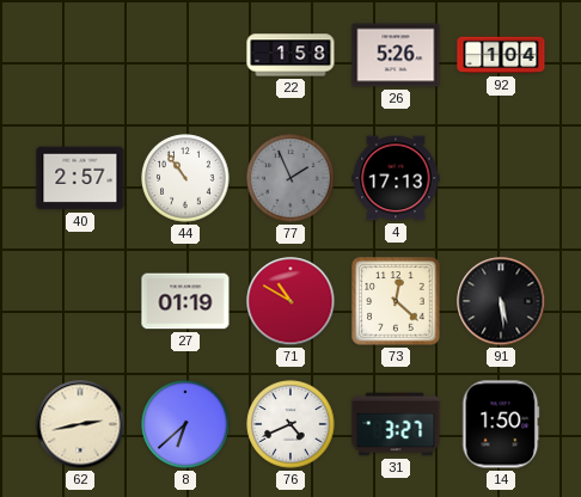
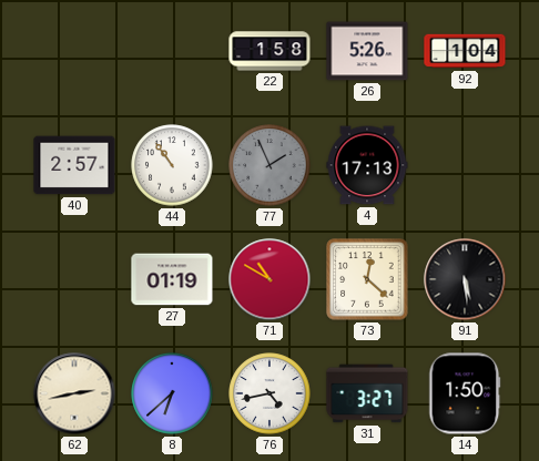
76: 4:41 -> 4:43
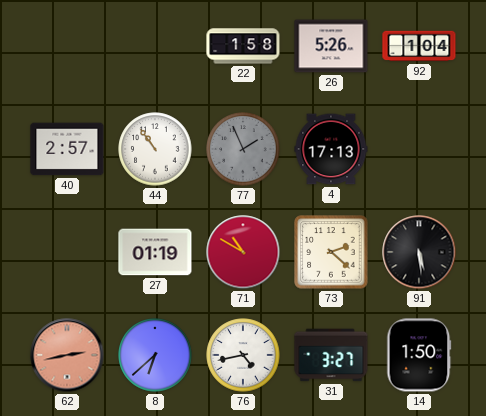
73: 12:22 -> 2:22
62 dial: cream -> salmon
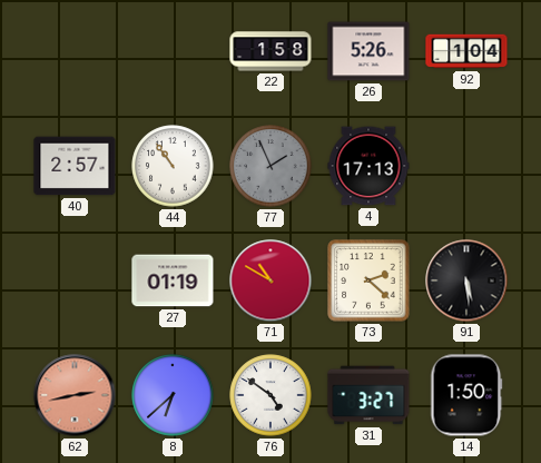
76: 4:43 -> 4:51
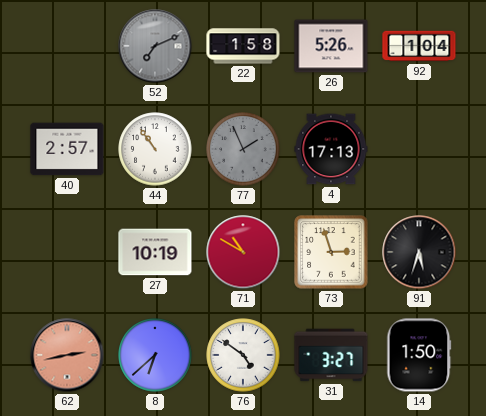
52: none -> 7:11
27: 01:19 -> 10:19
73: 2:22 -> 2:57
91: 5:29 -> 5:33
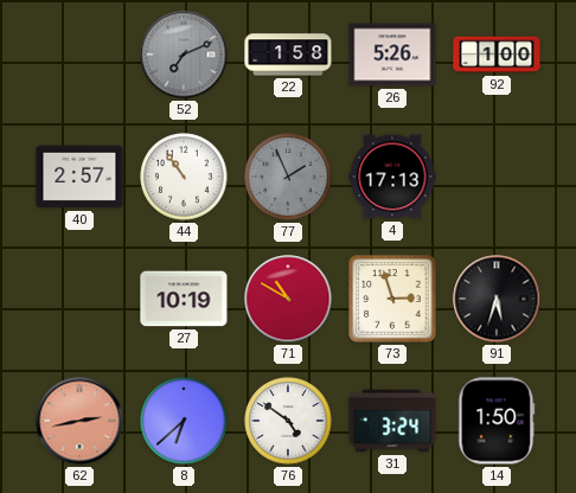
92: 1:04 -> 1:00
31: 3:27 -> 3:24
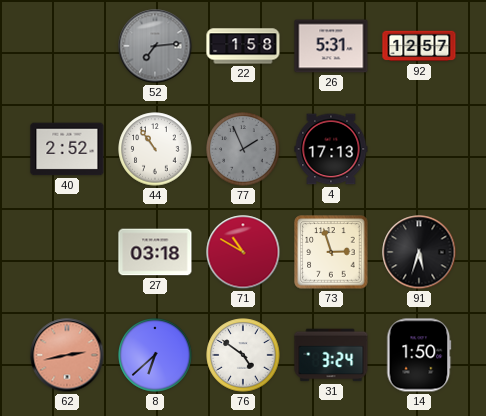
52: 7:11 -> 7:14
26: 5:26 -> 5:31
92: 1:00 -> 12:57
40: 2:57 -> 2:52
27: 10:19 -> 03:18
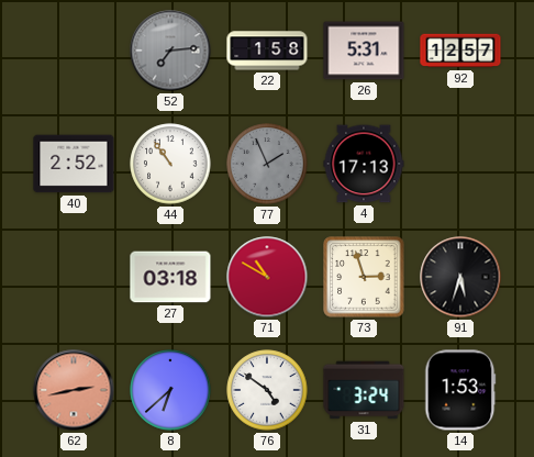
14: 1:50 -> 1:53
